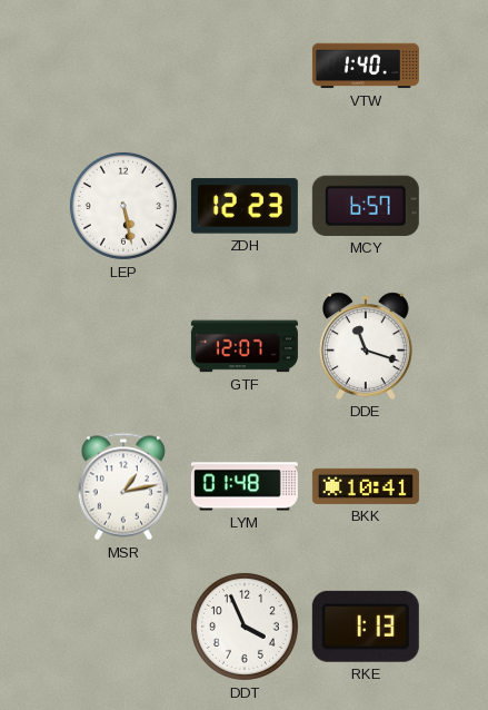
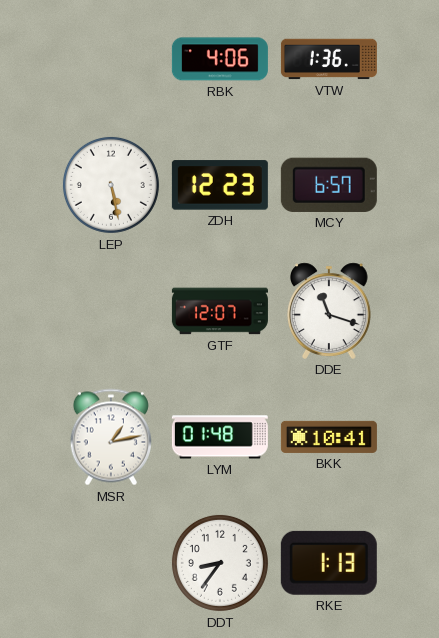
RBK: none -> 4:06
VTW: 1:40 -> 1:36
DDT: 3:56 -> 8:36
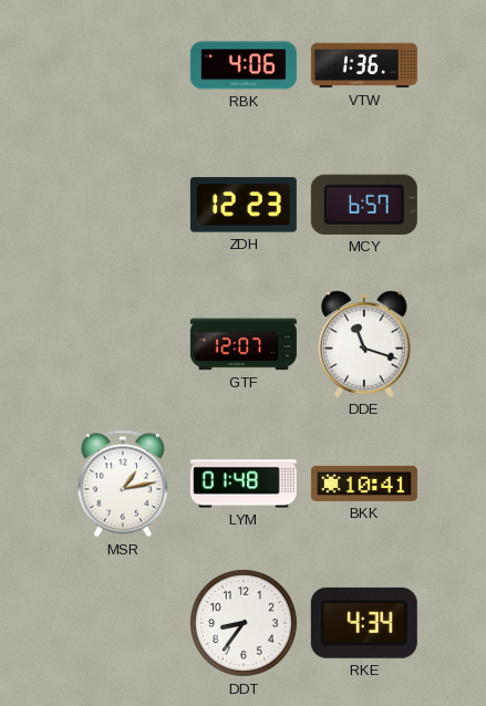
LEP: 5:28 -> none
RKE: 1:13 -> 4:34
